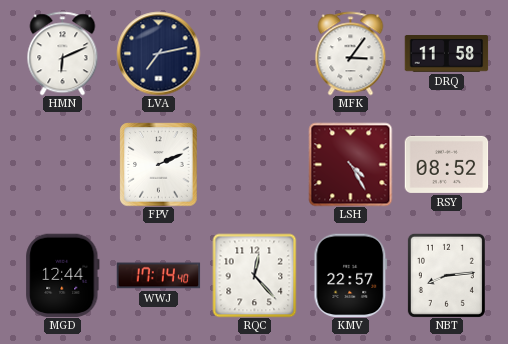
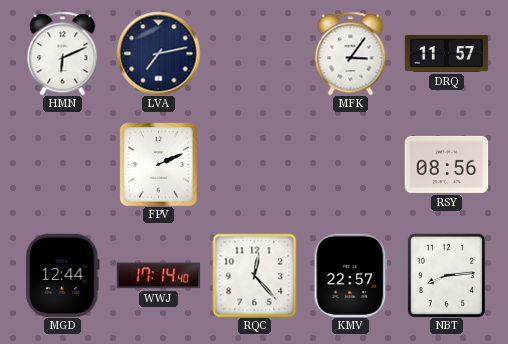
DRQ: 11:58 -> 11:57
LSH: 4:25 -> none
RSY: 08:52 -> 08:56
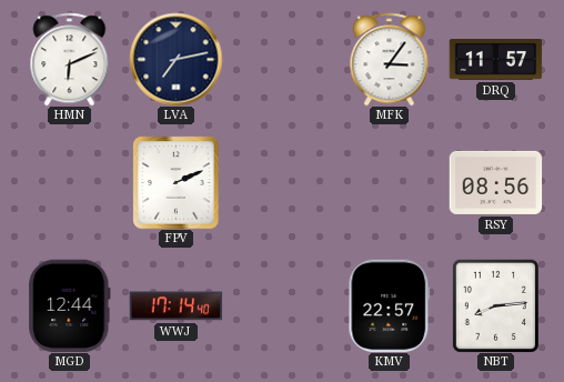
RQC: 12:23 -> none
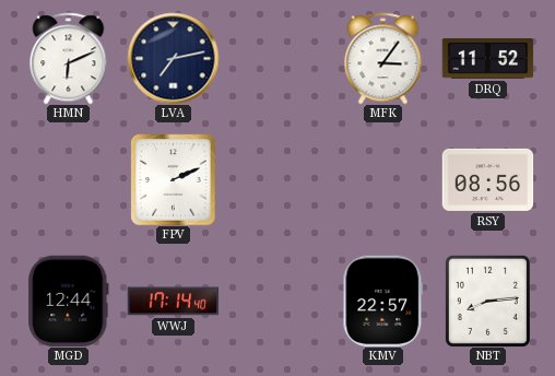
DRQ: 11:57 -> 11:52
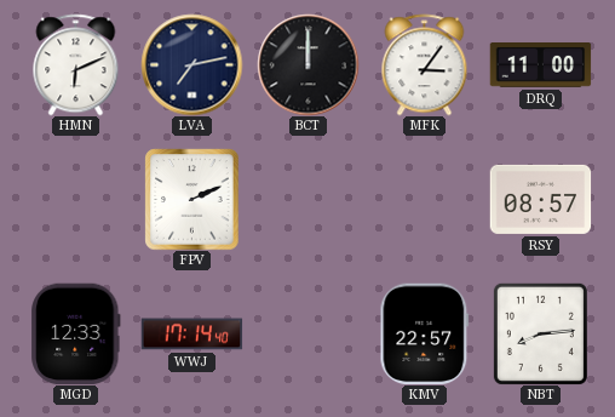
BCT: none -> 12:00
DRQ: 11:52 -> 11:00
RSY: 08:56 -> 08:57
MGD: 12:44 -> 12:33
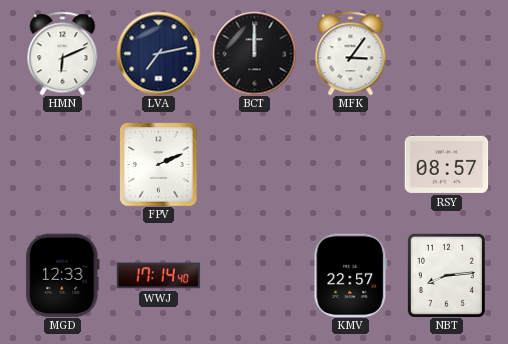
DRQ: 11:00 -> none
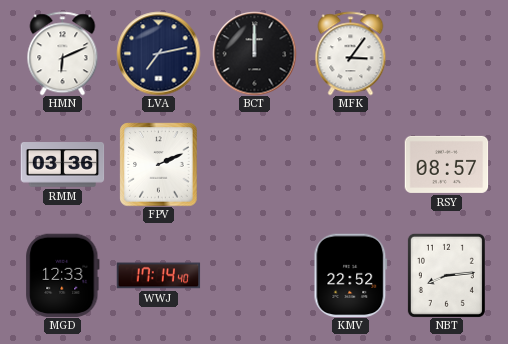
RMM: none -> 03:36
KMV: 22:57 -> 22:52
